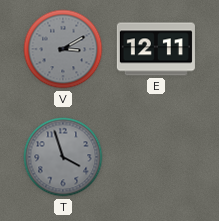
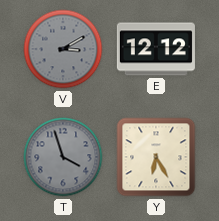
E: 12:11 -> 12:12
Y: none -> 6:25
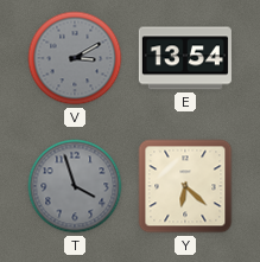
E: 12:12 -> 13:54
Y: 6:25 -> 6:22
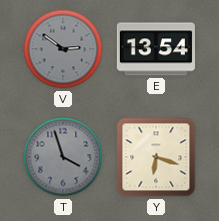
V: 3:10 -> 2:51
Y: 6:22 -> 6:18
